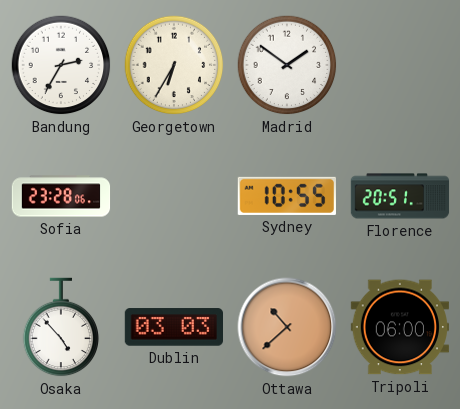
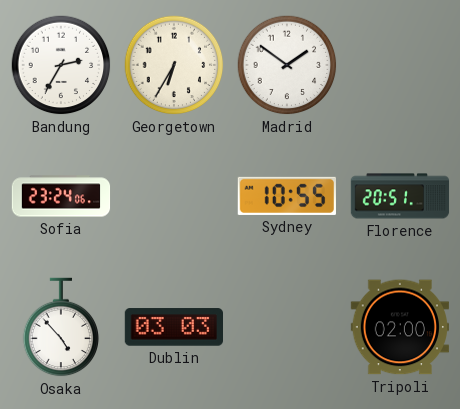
Sofia: 23:28 -> 23:24
Ottawa: 10:38 -> none
Tripoli: 06:00 -> 02:00
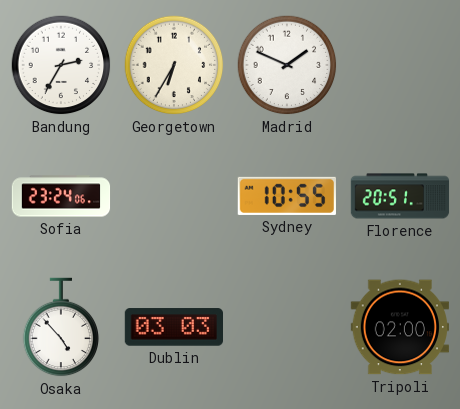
Madrid: 1:51 -> 1:49
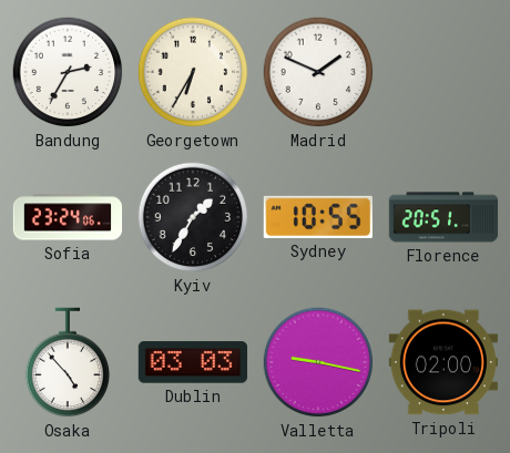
Kyiv: none -> 1:35
Valletta: none -> 9:17
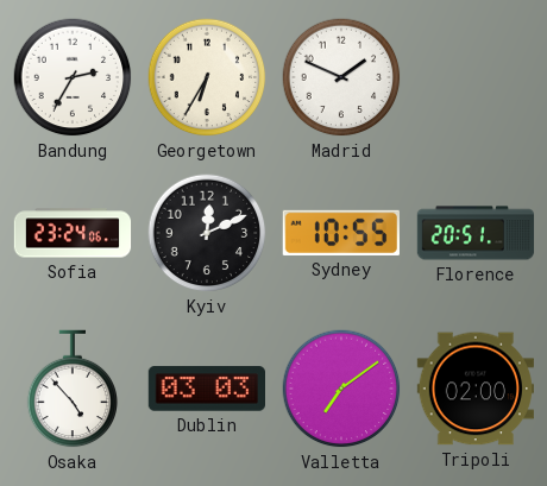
Kyiv: 1:35 -> 12:11
Valletta: 9:17 -> 7:09
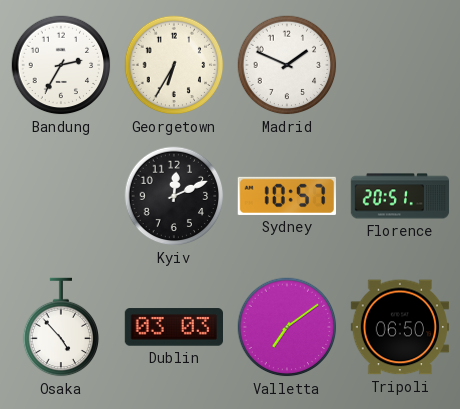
Sofia: 23:24 -> none
Sydney: 10:55 -> 10:57
Tripoli: 02:00 -> 06:50
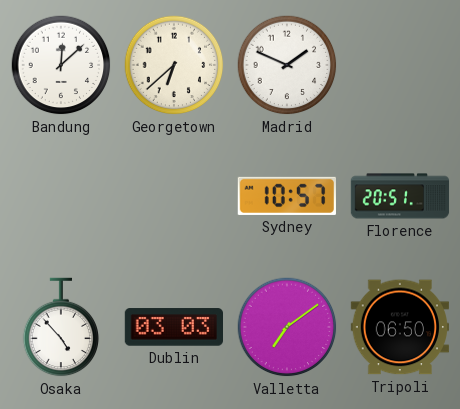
Bandung: 2:35 -> 12:08
Georgetown: 6:35 -> 6:38
Kyiv: 12:11 -> none
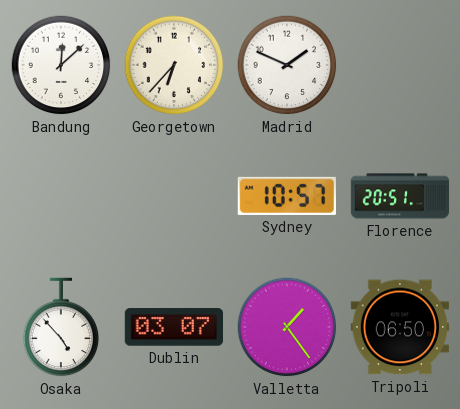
Georgetown: 6:38 -> 6:37
Dublin: 03:03 -> 03:07
Valletta: 7:09 -> 1:24
